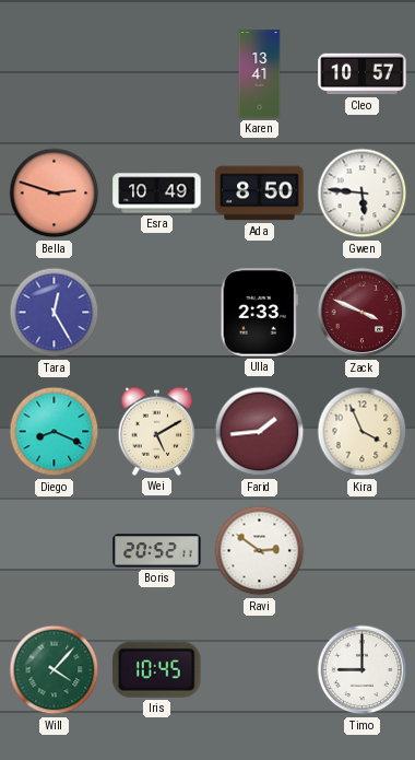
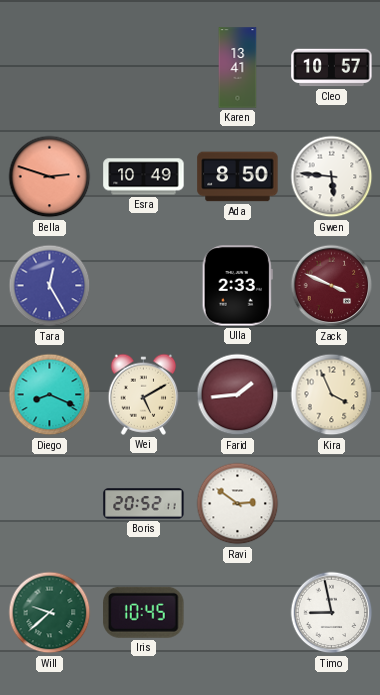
Will: 4:07 -> 9:38
Timo: 9:00 -> 8:58
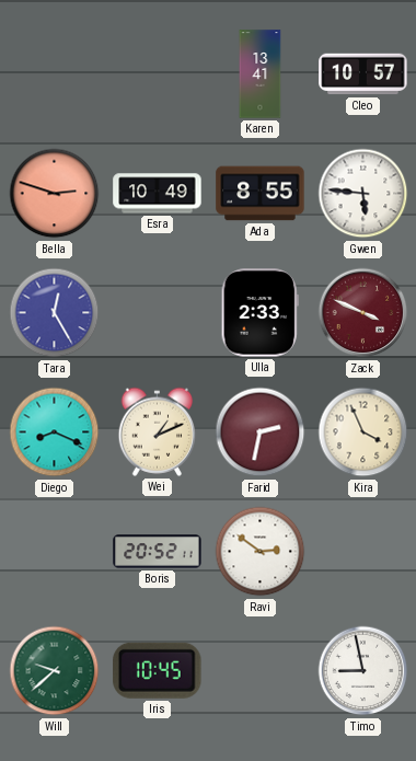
Ada: 8:50 -> 8:55
Wei: 5:10 -> 1:11
Farid: 1:44 -> 2:32
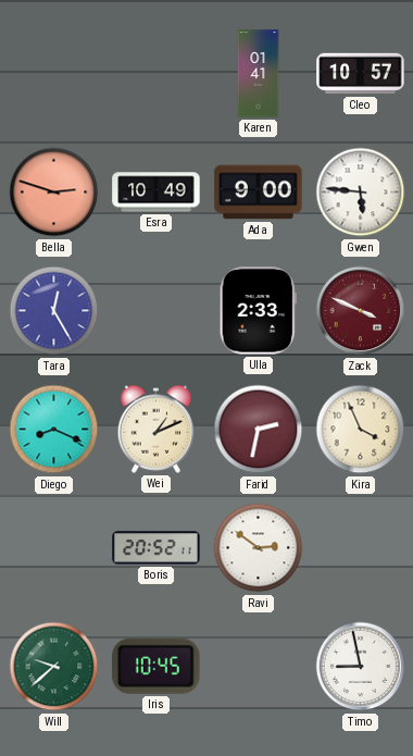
Karen: 13:41 -> 01:41
Ada: 8:55 -> 9:00
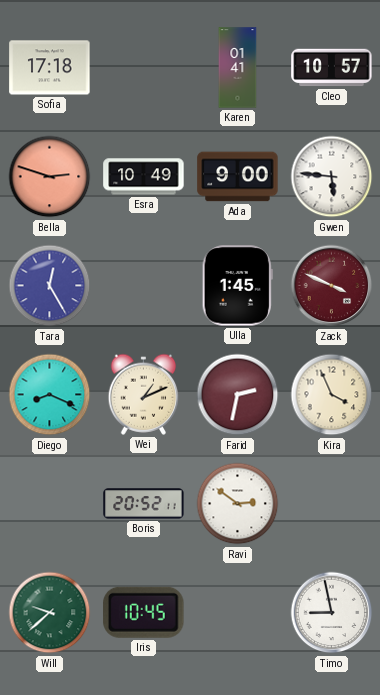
Sofia: none -> 17:18
Ulla: 2:33 -> 1:45
